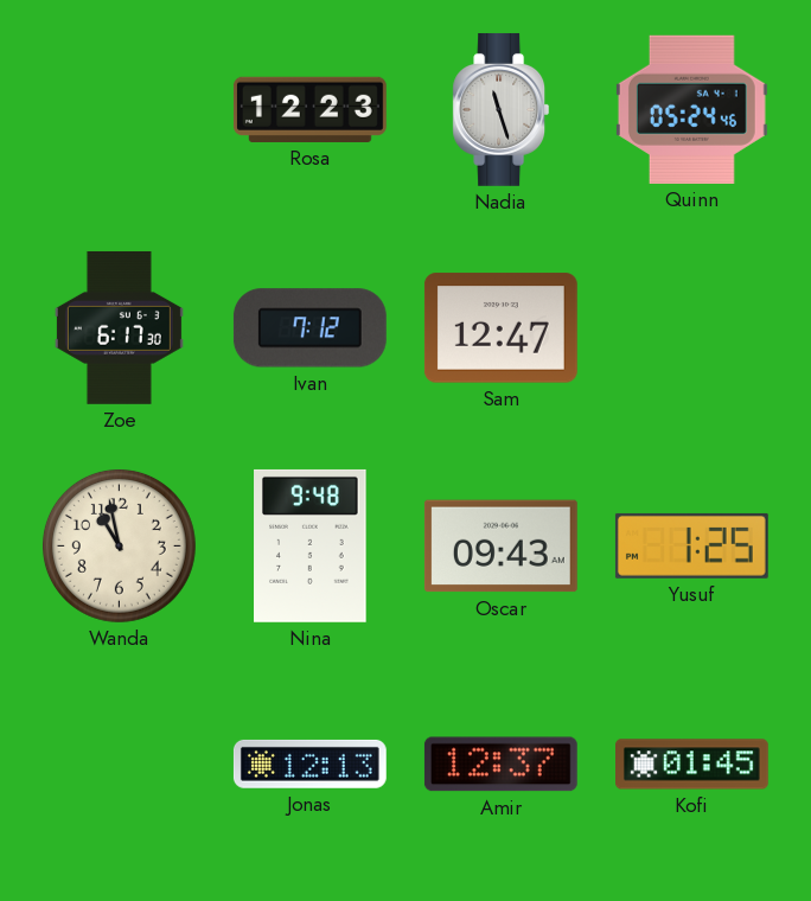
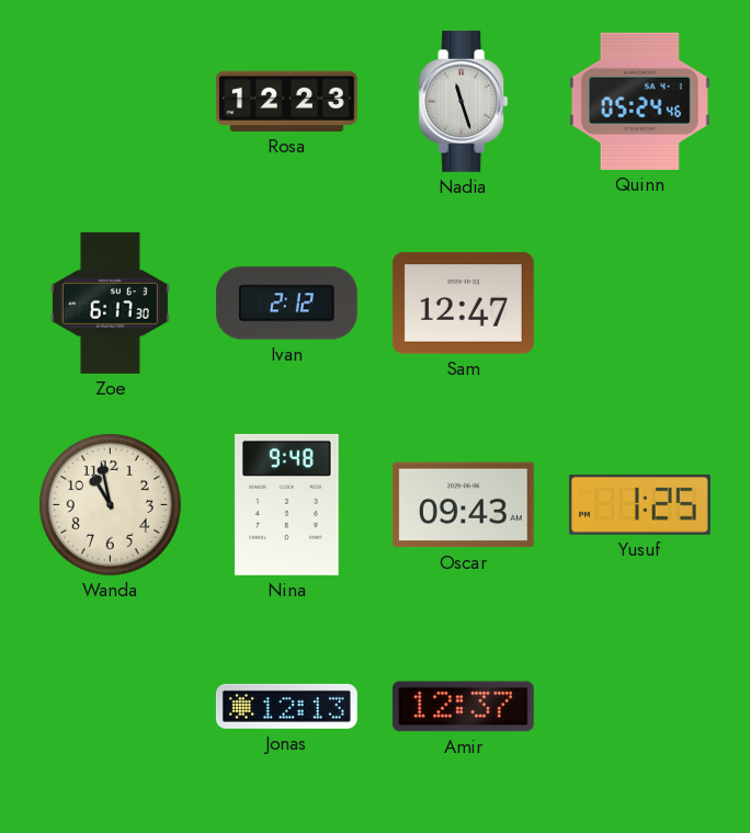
Ivan: 7:12 -> 2:12
Kofi: 01:45 -> none
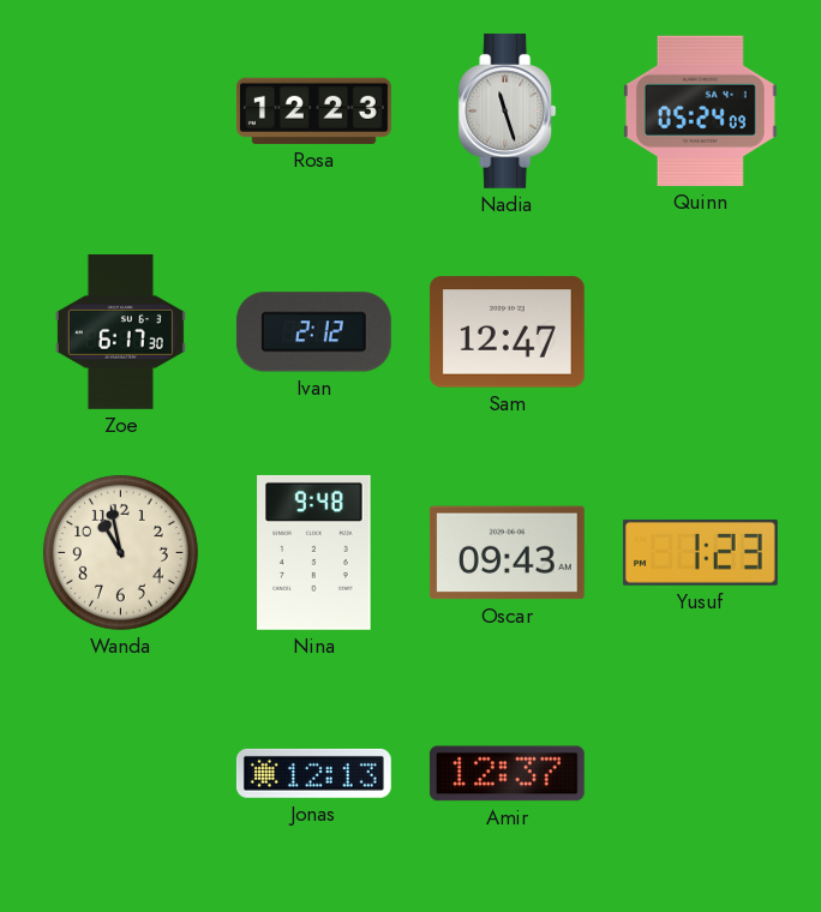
Quinn: 05:24:46 -> 05:24:09
Yusuf: 1:25 -> 1:23
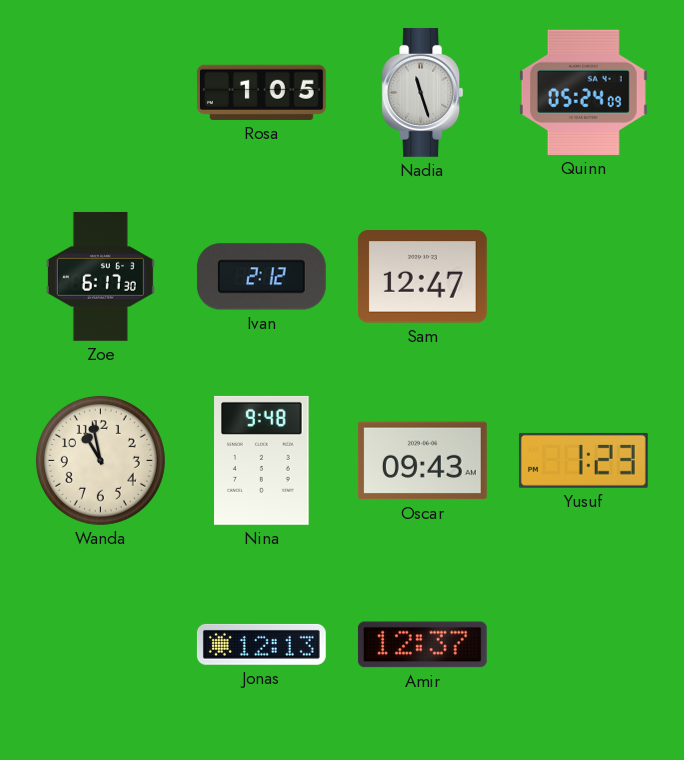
Rosa: 12:23 -> 1:05
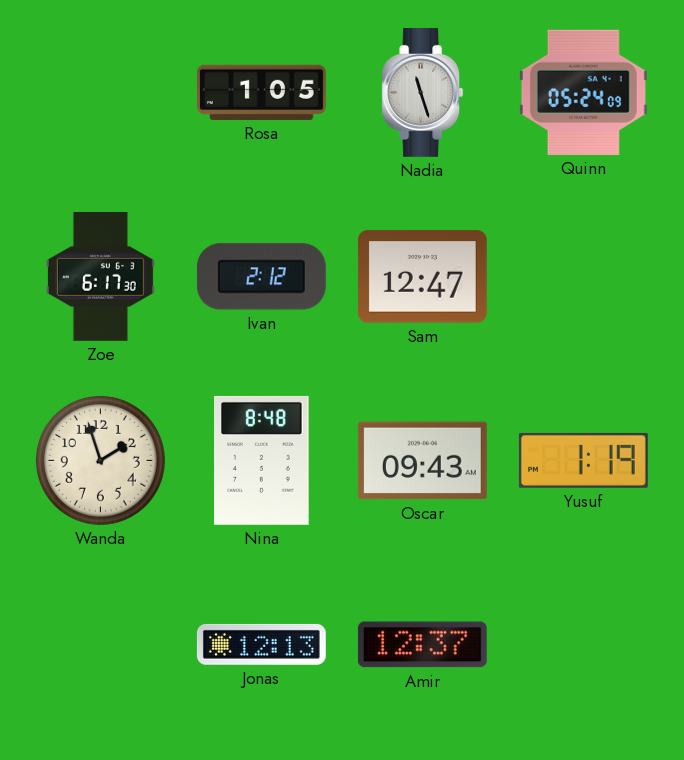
Wanda: 10:58 -> 1:57
Nina: 9:48 -> 8:48
Yusuf: 1:23 -> 1:19
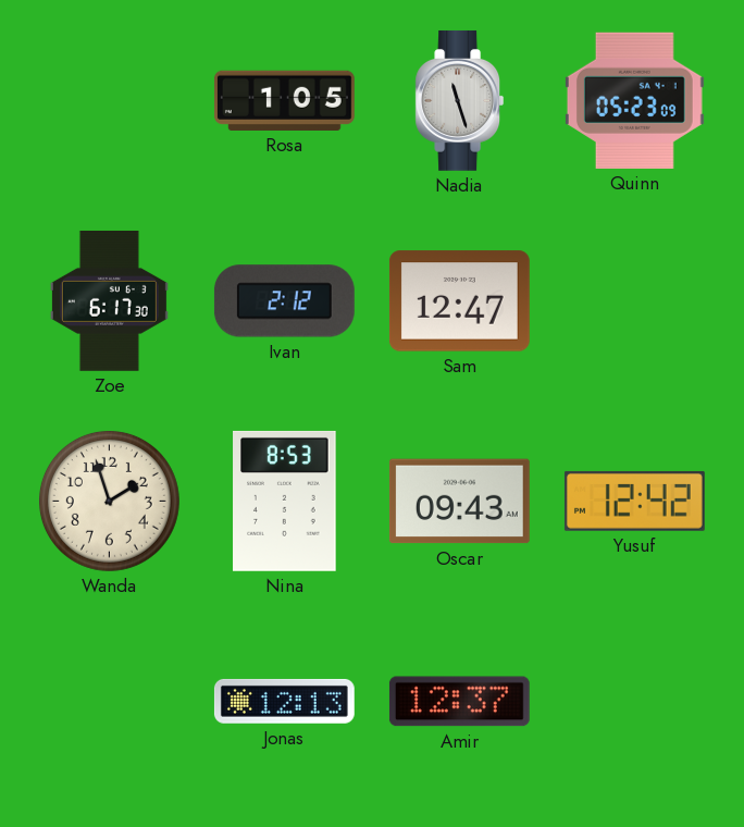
Quinn: 05:24 -> 05:23
Nina: 8:48 -> 8:53
Yusuf: 1:19 -> 12:42
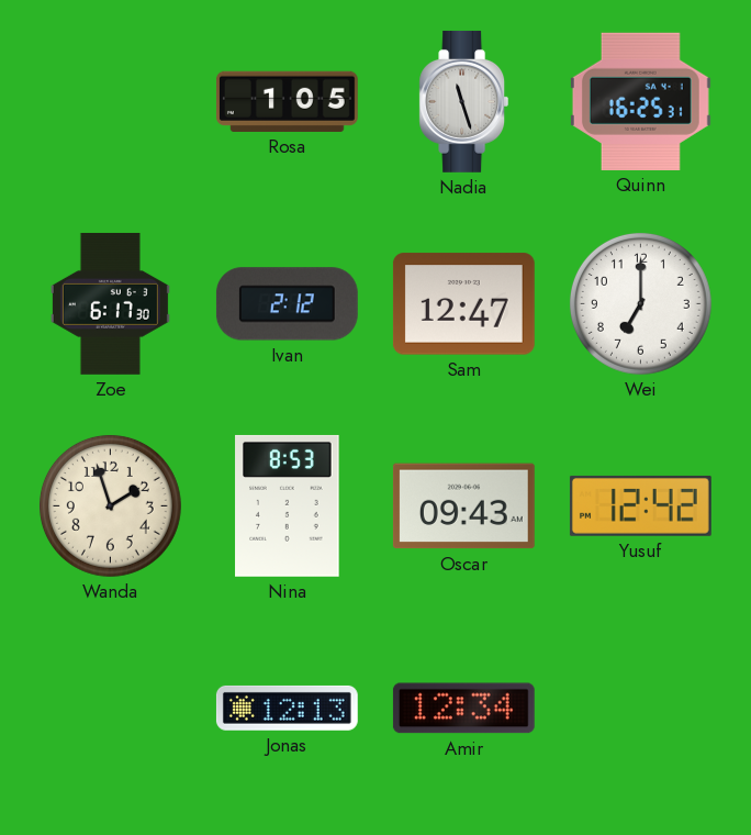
Quinn: 05:23 -> 16:25
Wei: none -> 7:00
Amir: 12:37 -> 12:34
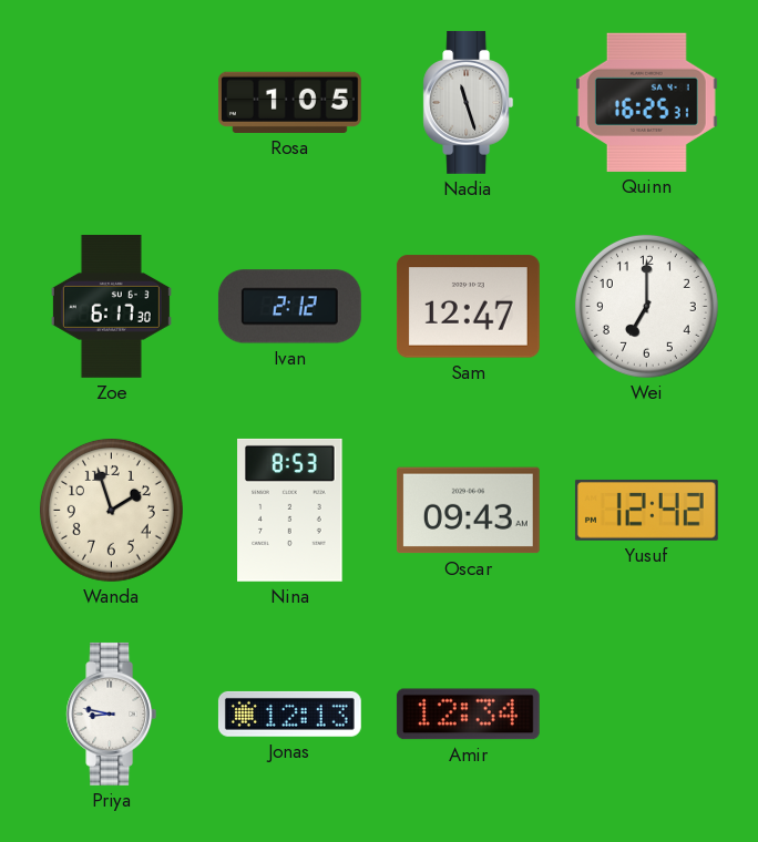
Priya: none -> 8:47
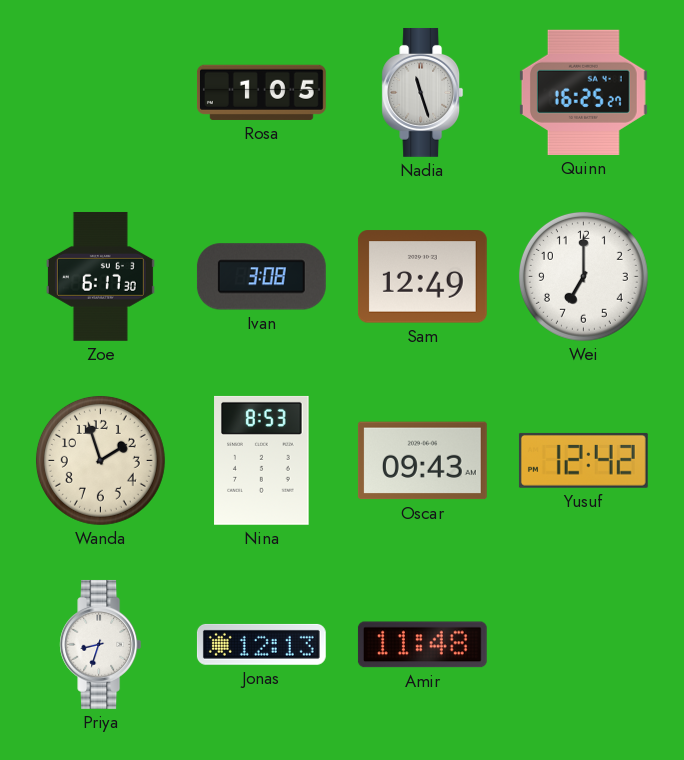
Quinn: 16:25:31 -> 16:25:27
Ivan: 2:12 -> 3:08
Sam: 12:47 -> 12:49
Priya: 8:47 -> 8:33
Amir: 12:34 -> 11:48
